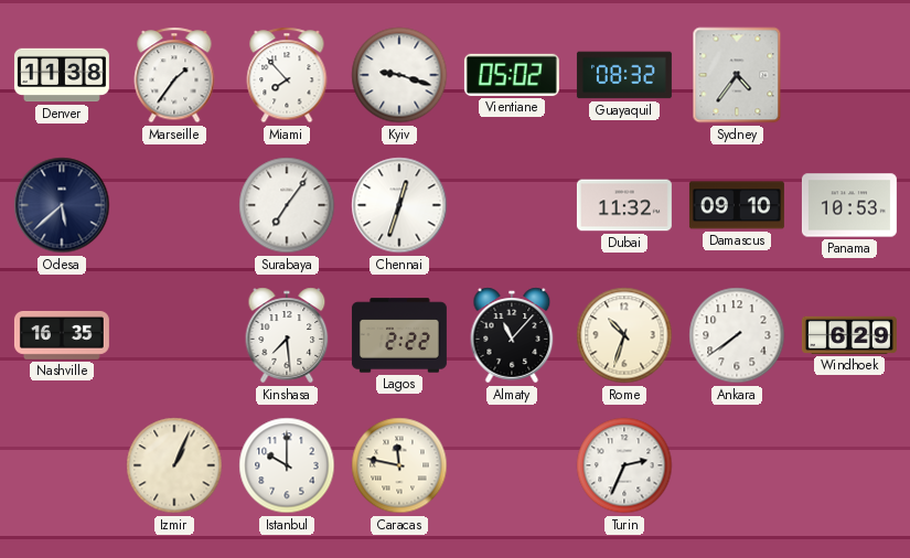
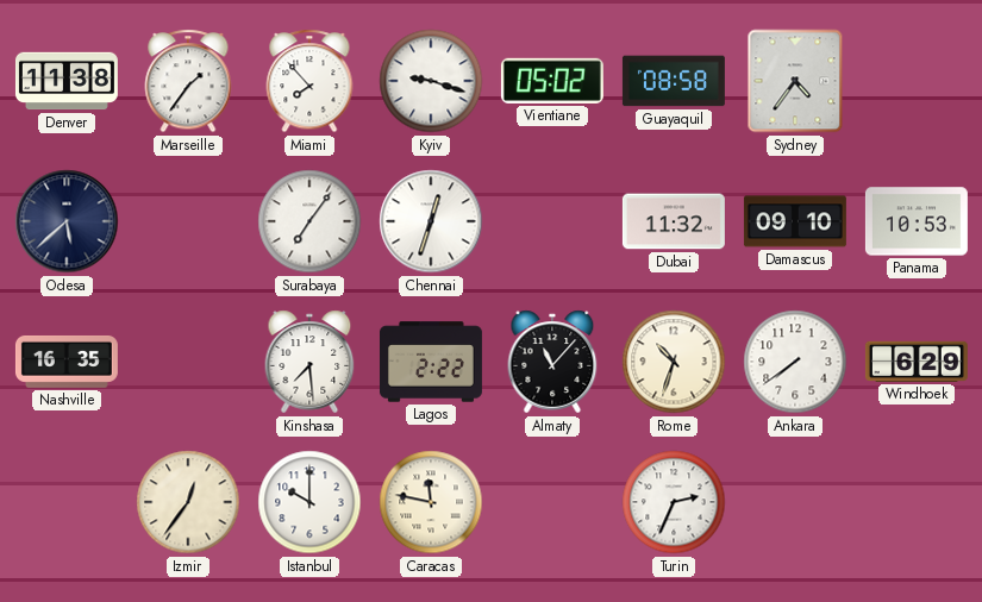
Guayaquil: 08:32 -> 08:58
Izmir: 1:04 -> 12:36
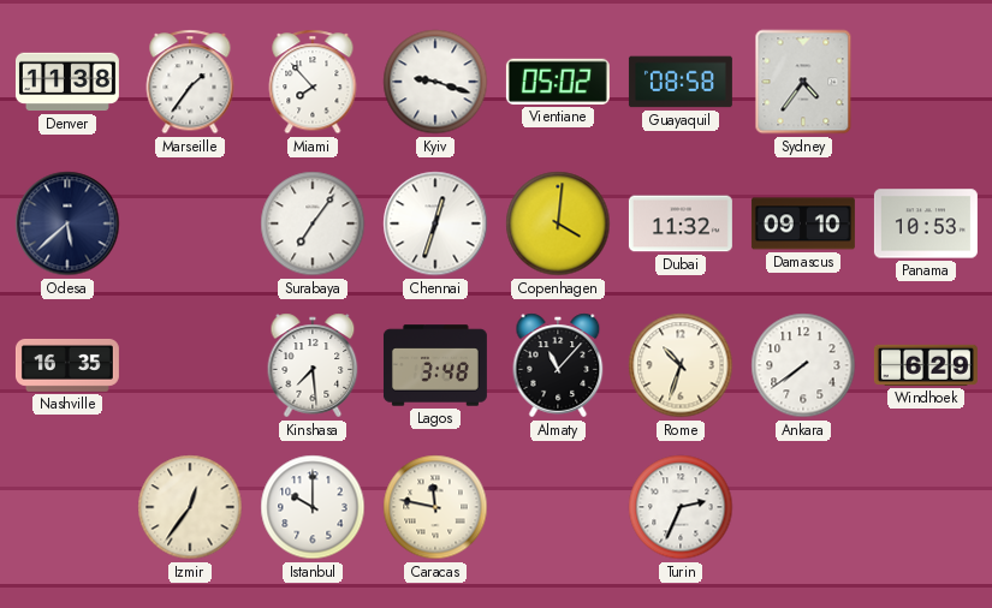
Copenhagen: none -> 4:01
Lagos: 2:22 -> 3:48
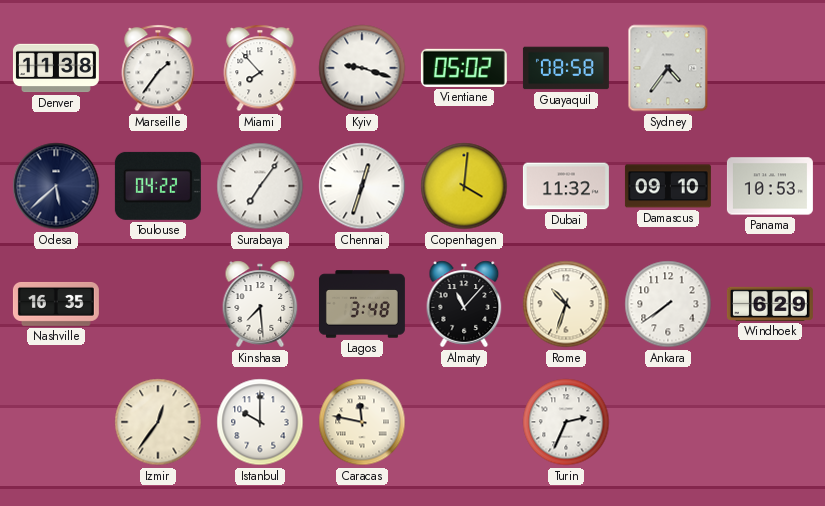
Toulouse: none -> 04:22
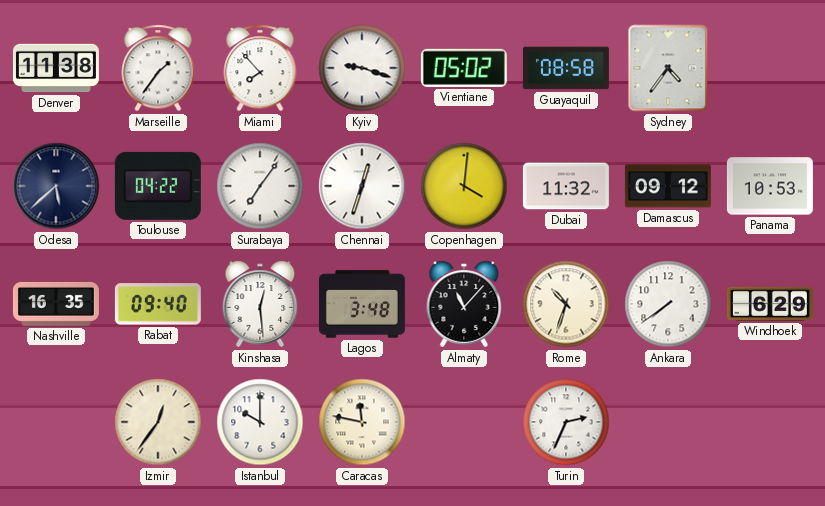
Damascus: 09:10 -> 09:12
Rabat: none -> 09:40
Kinshasa: 7:29 -> 12:29
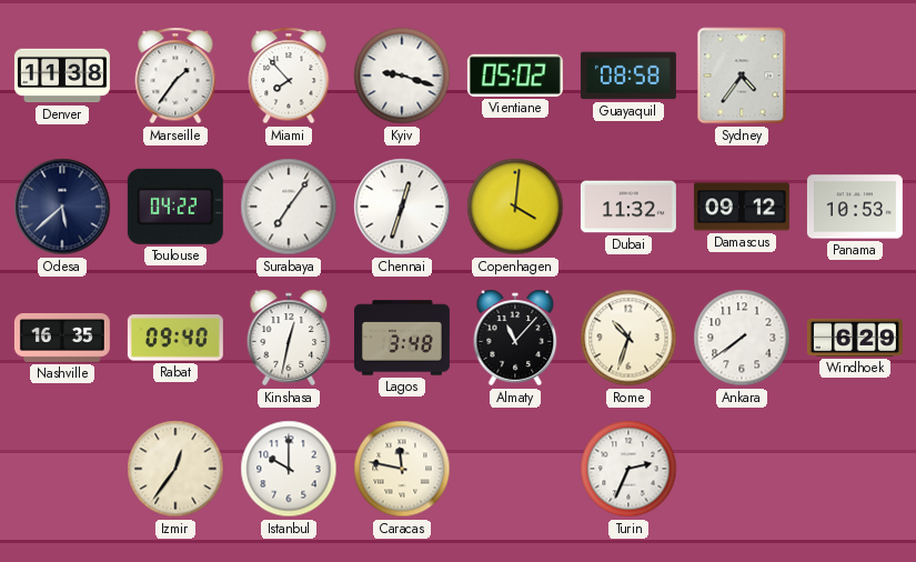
Kinshasa: 12:29 -> 12:32
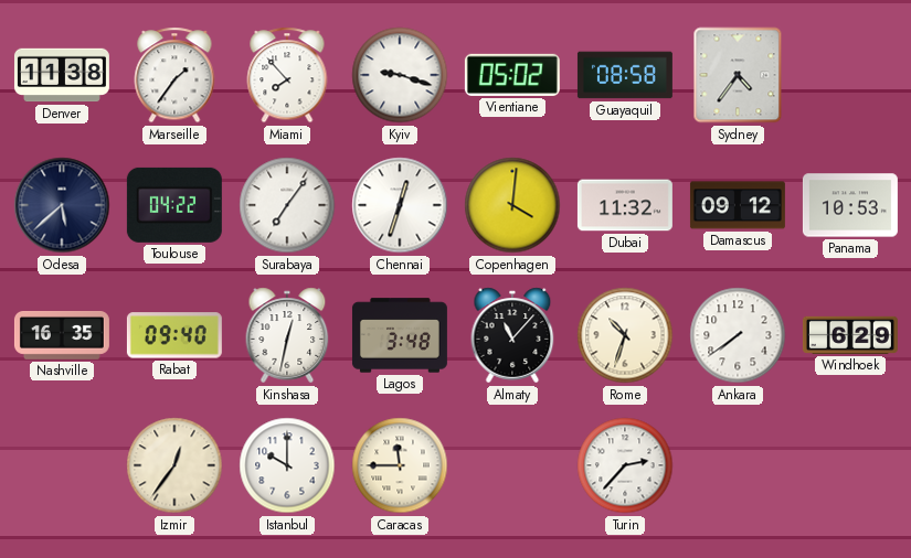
Caracas: 11:47 -> 11:45
Turin: 2:34 -> 2:37
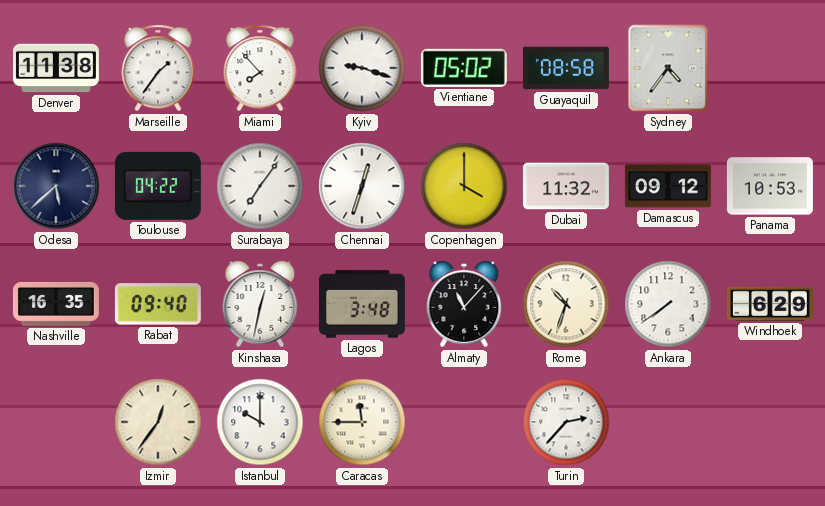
Copenhagen: 4:01 -> 4:00
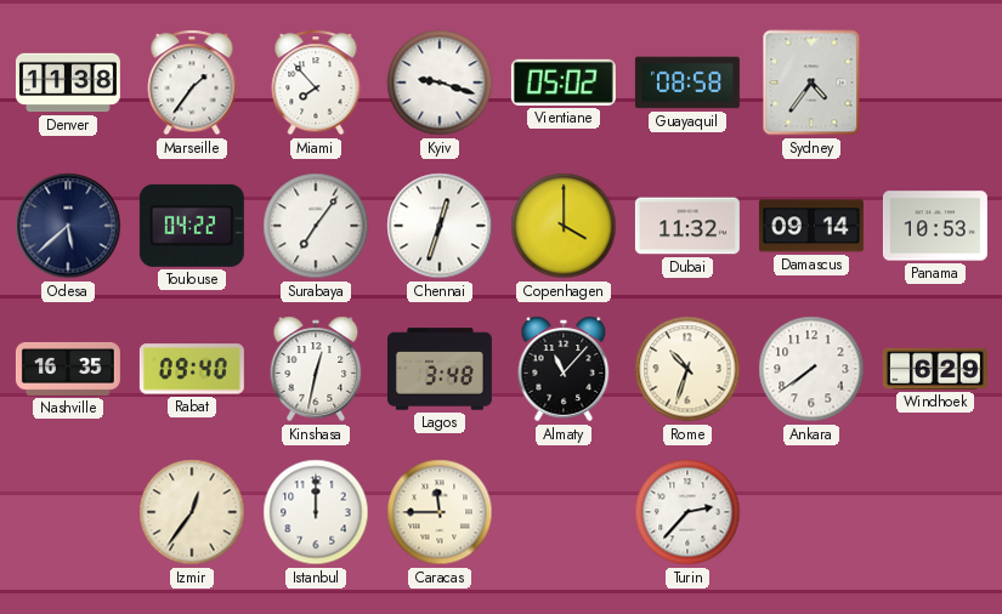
Damascus: 09:12 -> 09:14
Istanbul: 10:00 -> 12:00
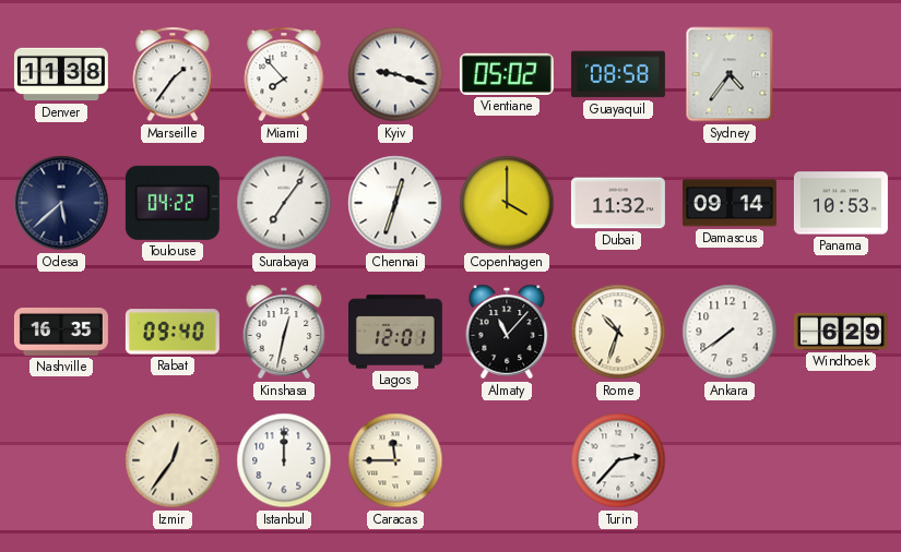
Lagos: 3:48 -> 12:01
